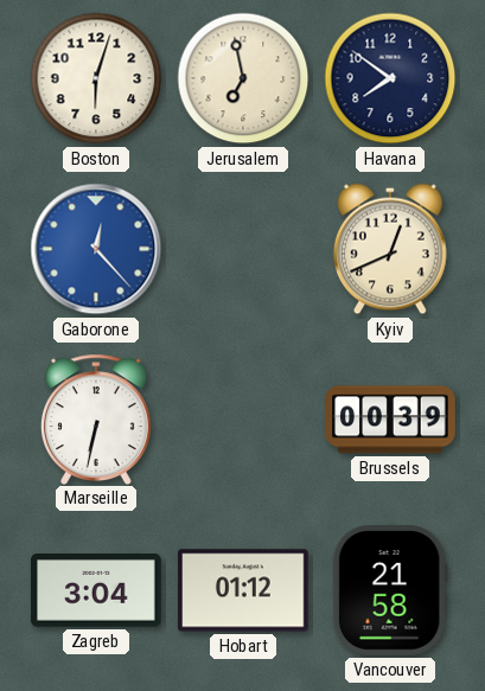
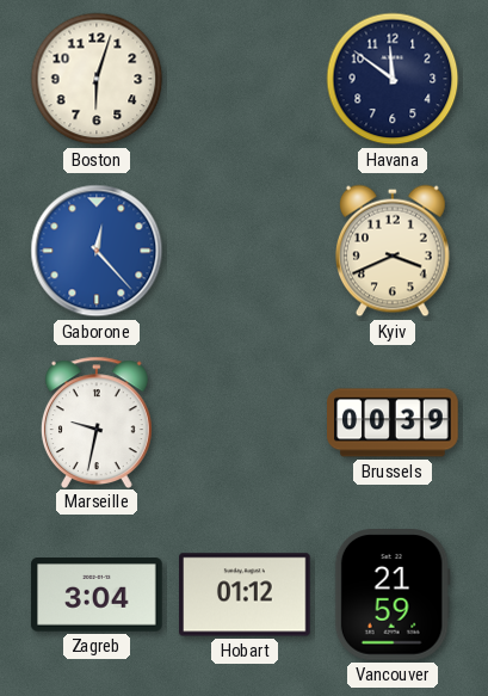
Jerusalem: 6:58 -> none
Havana: 7:51 -> 11:51
Kyiv: 12:41 -> 3:41
Marseille: 6:32 -> 9:32
Vancouver: 21:58 -> 21:59
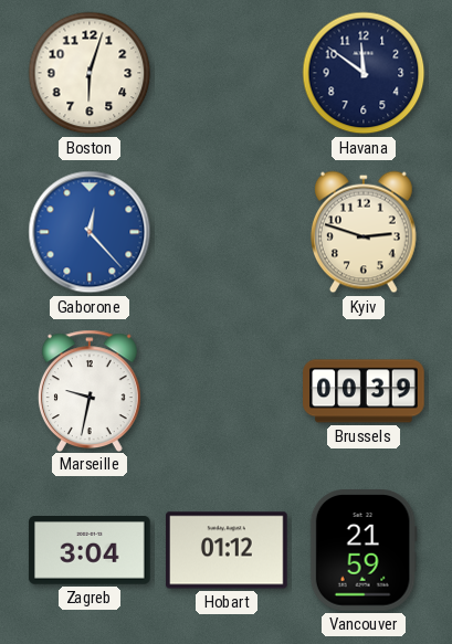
Kyiv: 3:41 -> 2:48
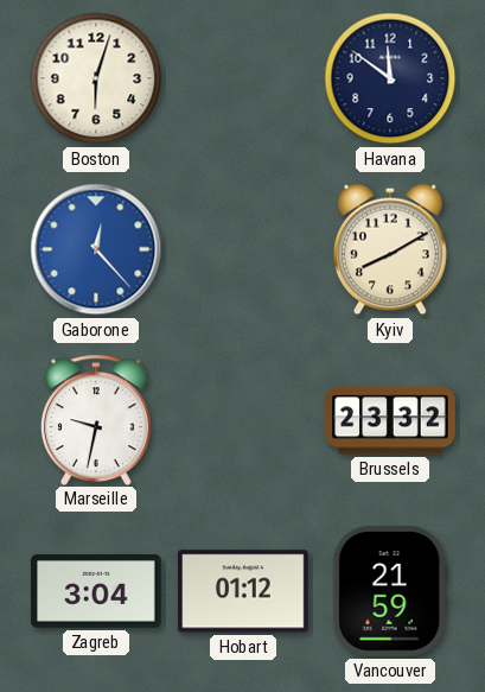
Kyiv: 2:48 -> 8:10
Brussels: 00:39 -> 23:32
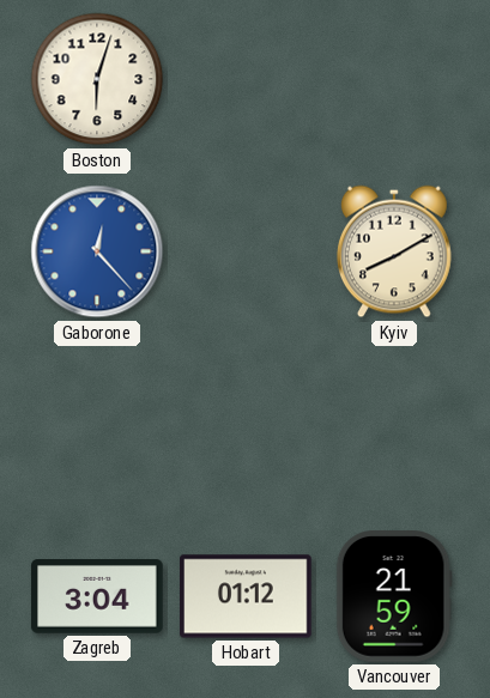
Havana: 11:51 -> none
Marseille: 9:32 -> none
Brussels: 23:32 -> none
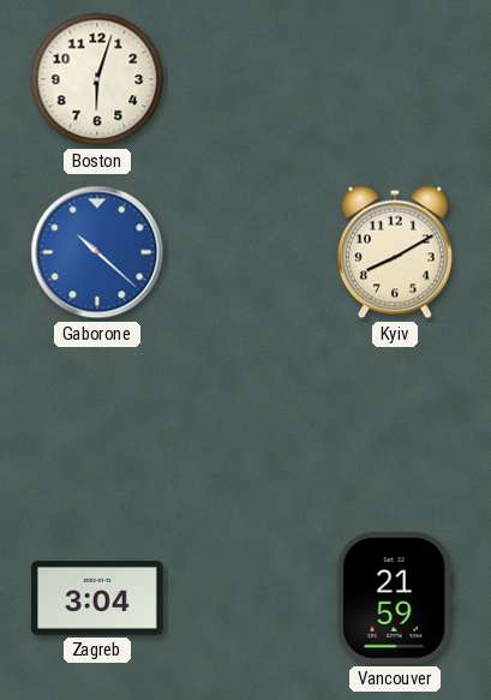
Gaborone: 12:23 -> 10:22
Hobart: 01:12 -> none
